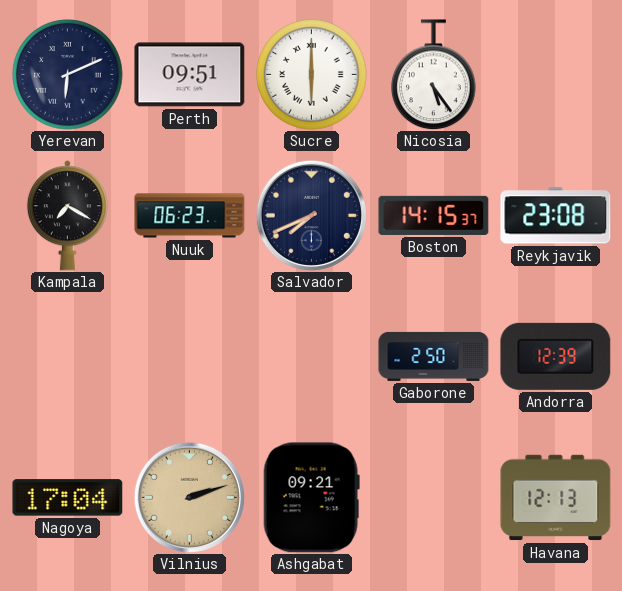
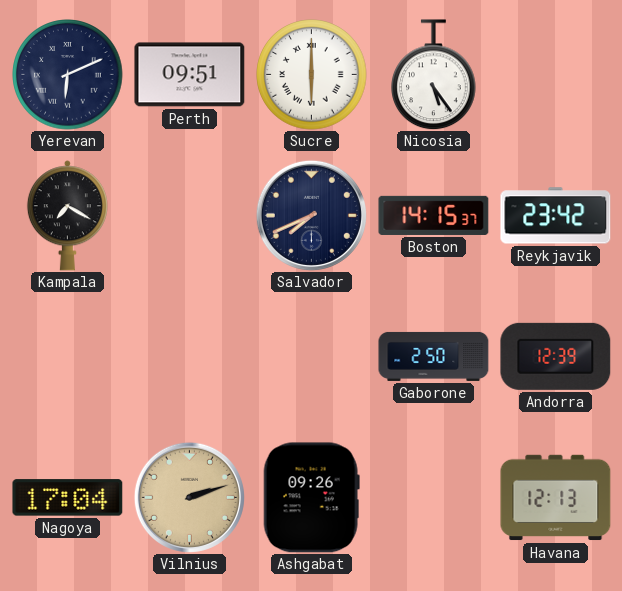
Nuuk: 06:23 -> none
Reykjavik: 23:08 -> 23:42
Ashgabat: 09:21 -> 09:26
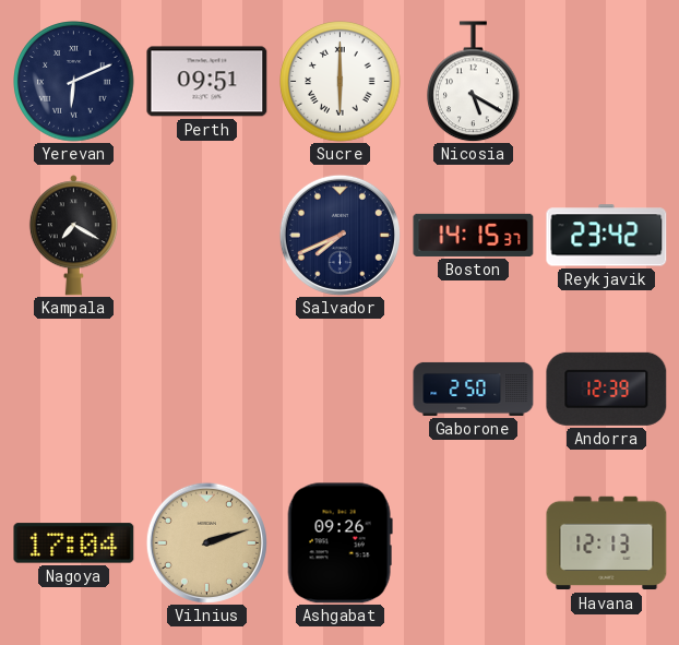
Nicosia: 5:24 -> 5:20
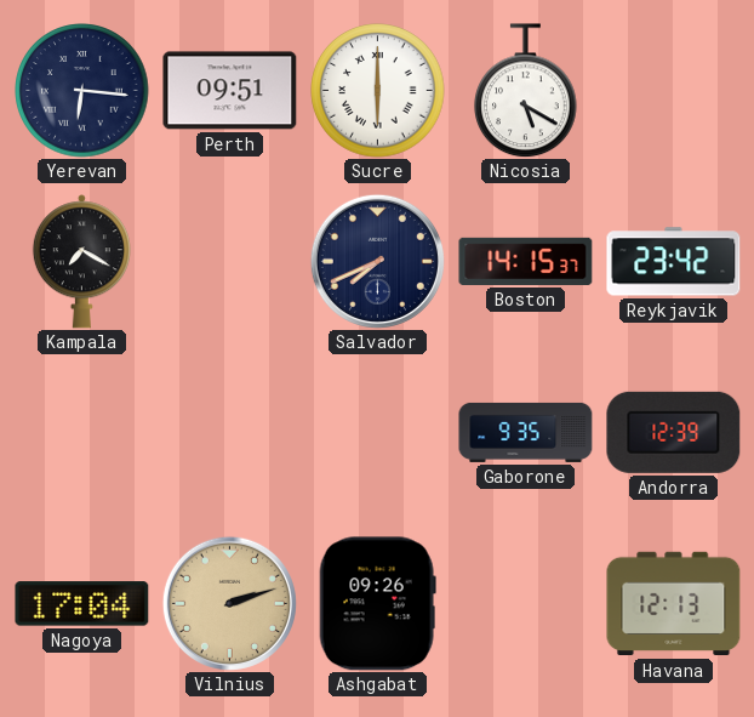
Yerevan: 6:11 -> 6:16
Gaborone: 2:50 -> 9:35
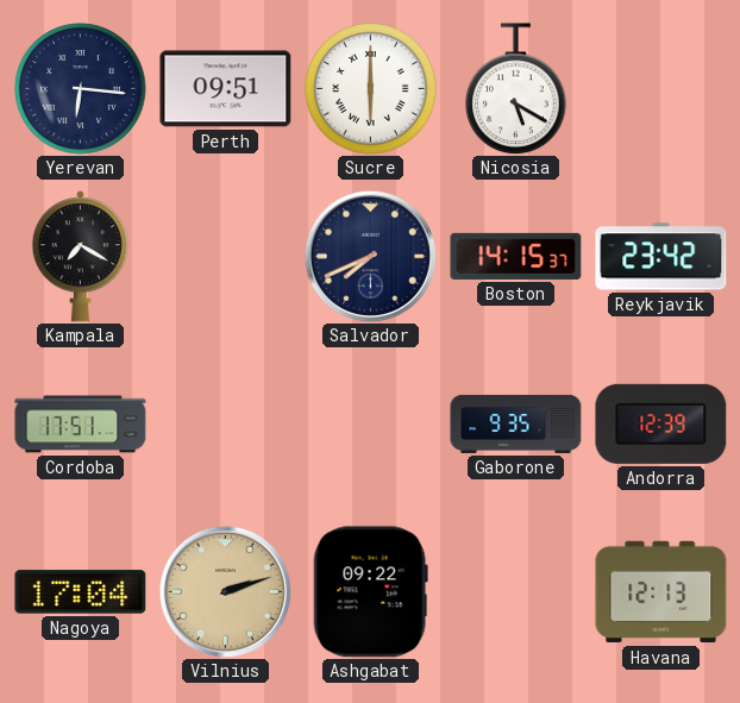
Cordoba: none -> 17:51
Ashgabat: 09:26 -> 09:22
